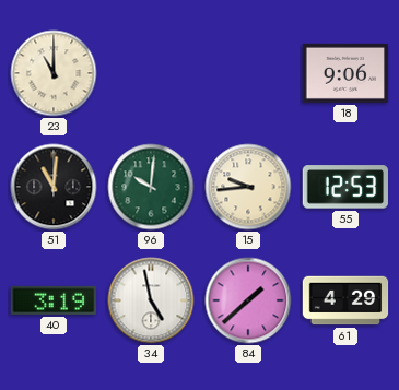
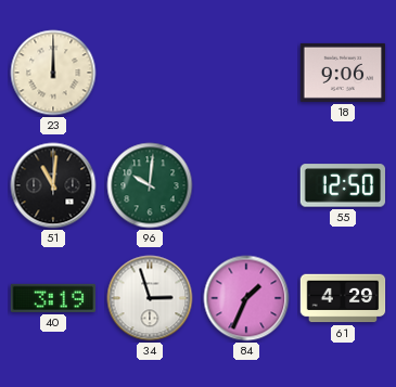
23: 11:00 -> 12:00
15: 9:44 -> none
55: 12:53 -> 12:50
34: 4:58 -> 2:57
84: 1:38 -> 1:34
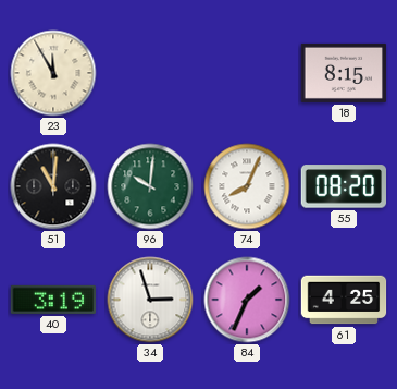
23: 12:00 -> 11:55
18: 9:06 -> 8:15
74: none -> 8:04
55: 12:50 -> 08:20
61: 4:29 -> 4:25
